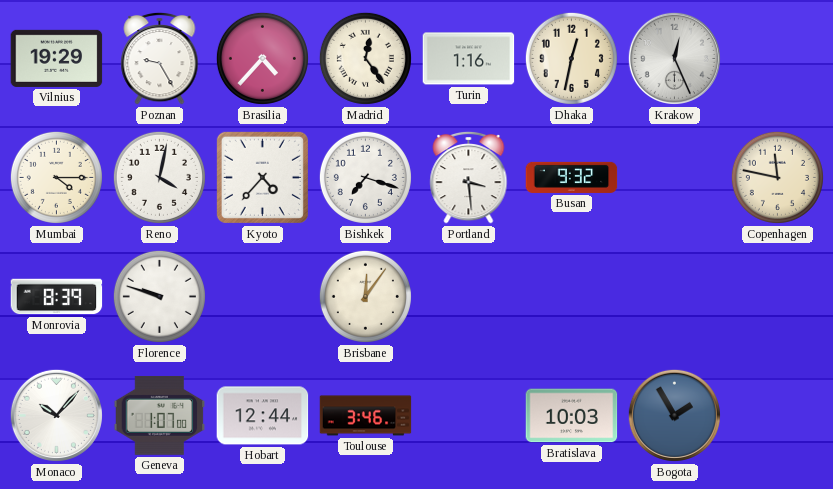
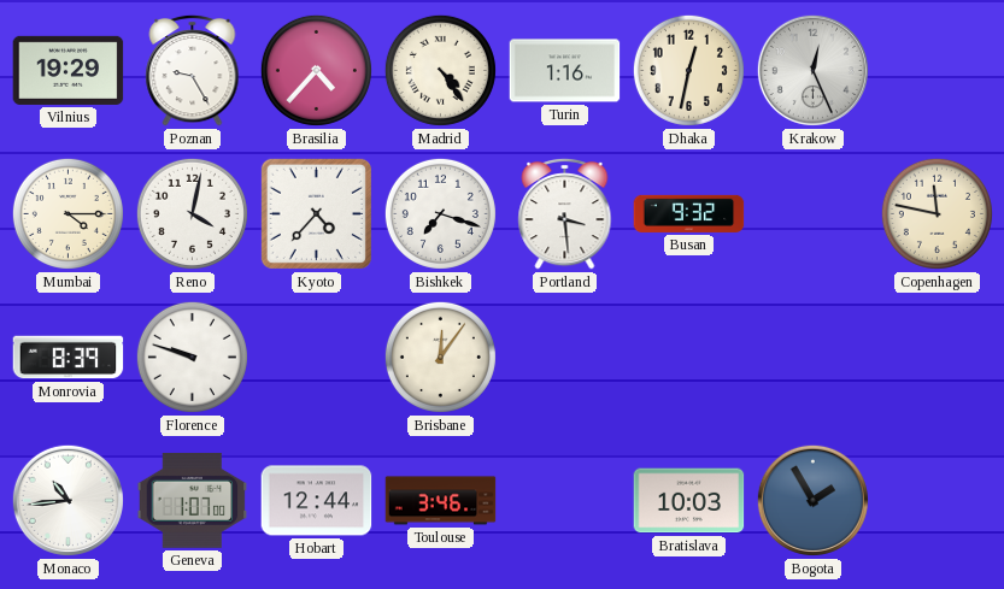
Madrid: 12:24 -> 4:24
Monaco: 10:07 -> 10:44
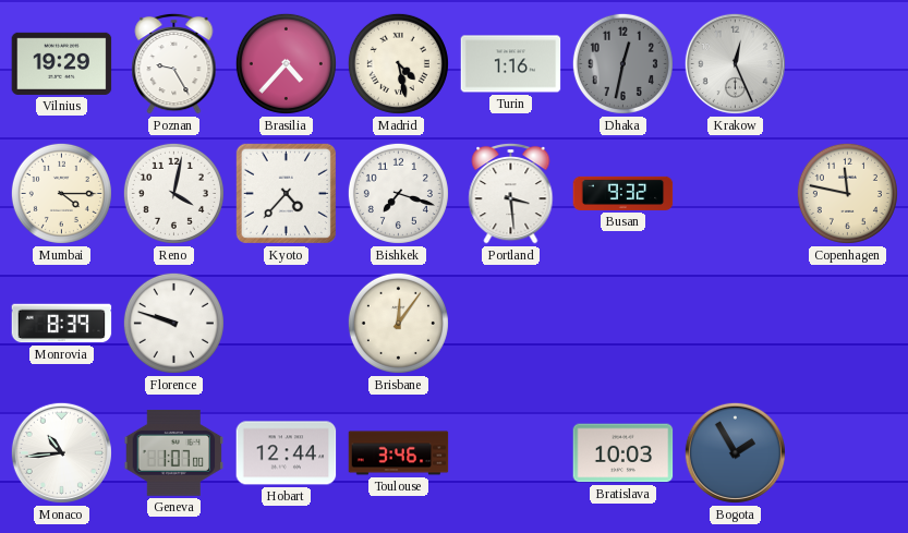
Madrid: 4:24 -> 4:28
Dhaka dial: cream -> grey
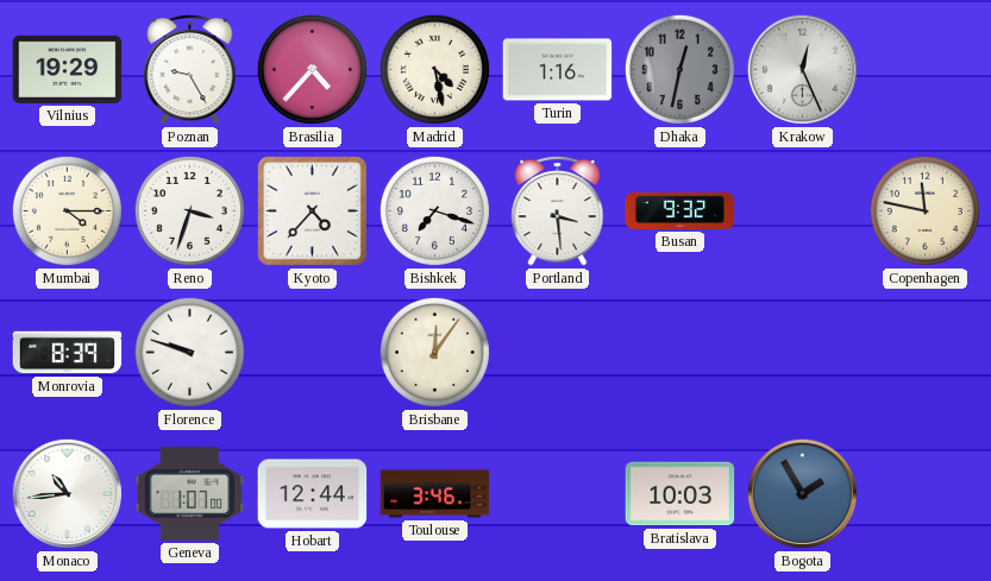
Reno: 4:02 -> 3:33
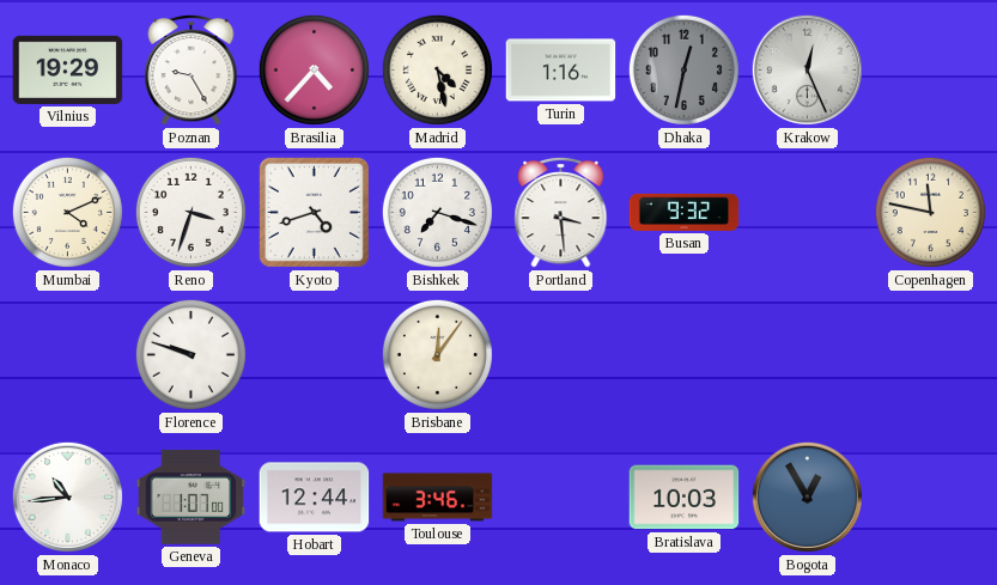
Mumbai: 4:15 -> 4:11
Kyoto: 4:37 -> 4:42
Monrovia: 8:39 -> none
Bogota: 1:55 -> 12:55
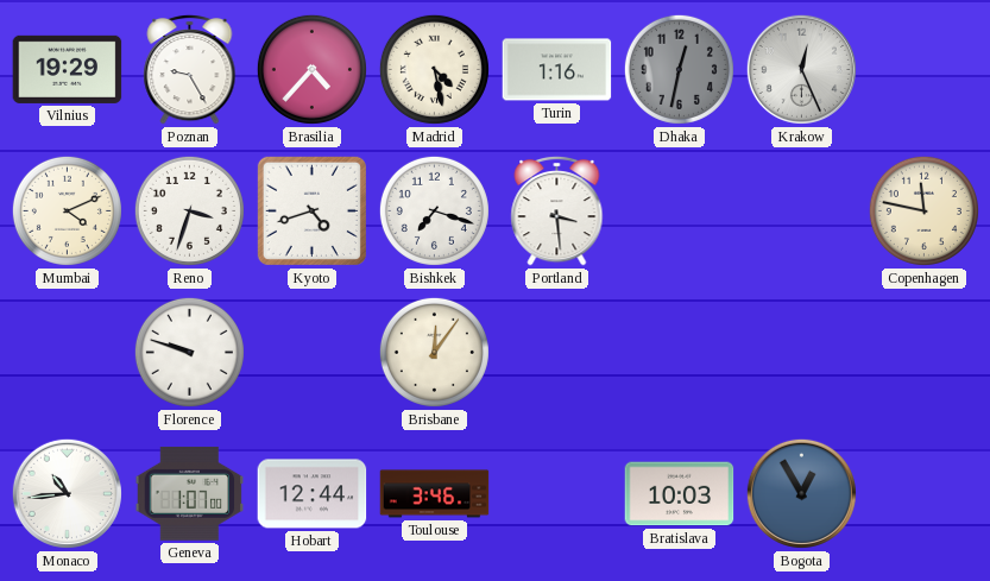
Busan: 9:32 -> none
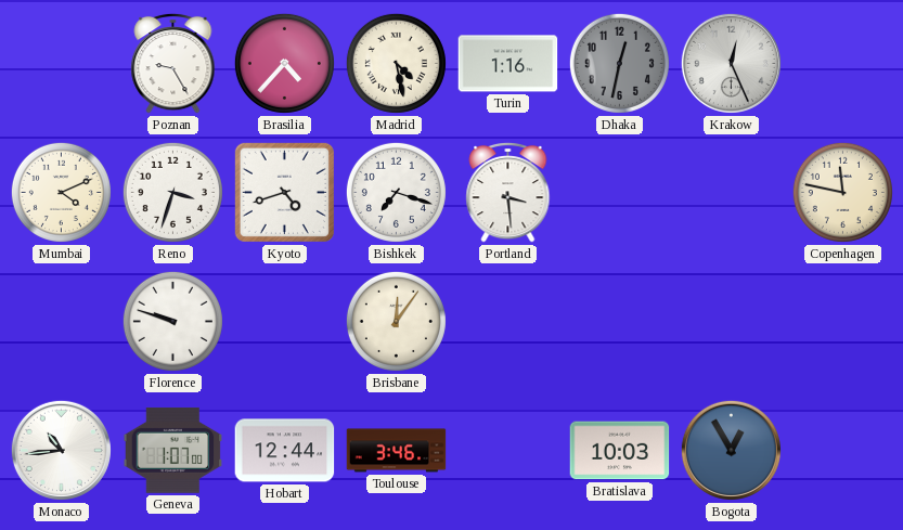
Vilnius: 19:29 -> none
